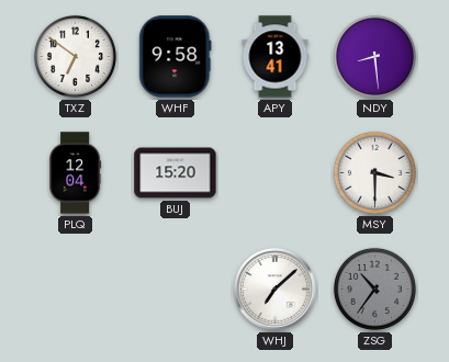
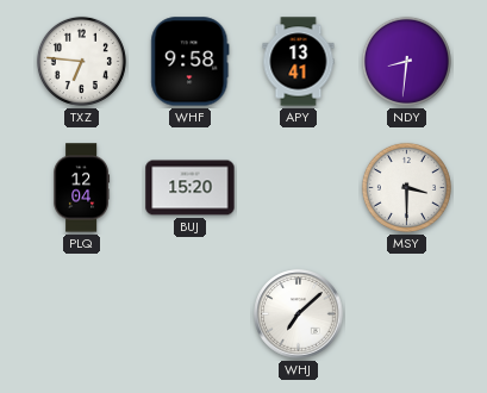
TXZ: 6:51 -> 6:46
NDY: 8:29 -> 8:31
ZSG: 10:36 -> none
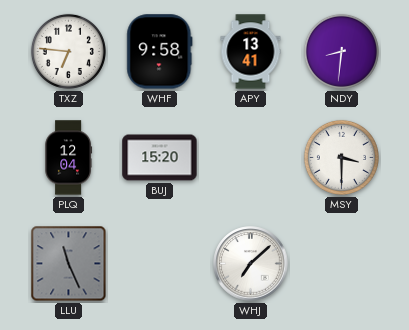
LLU: none -> 11:26
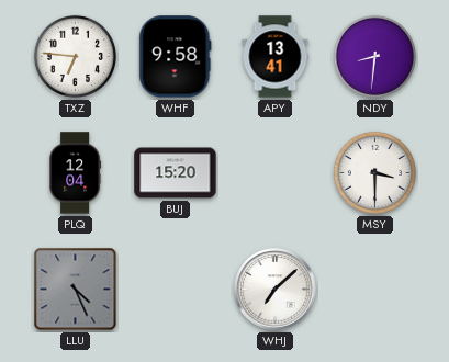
LLU: 11:26 -> 4:26
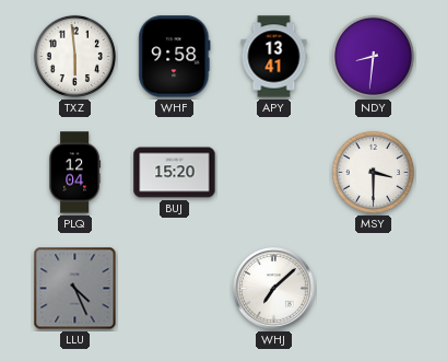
TXZ: 6:46 -> 5:59
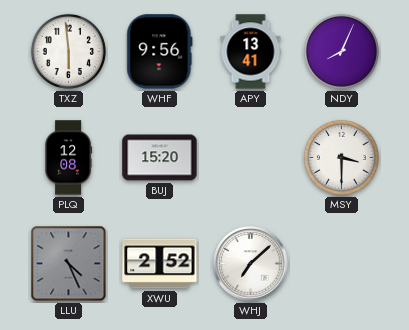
WHF: 9:58 -> 9:56
NDY: 8:31 -> 8:04
PLQ: 12:04 -> 12:08
XWU: none -> 2:52
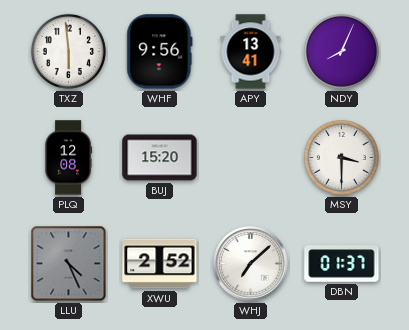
DBN: none -> 01:37
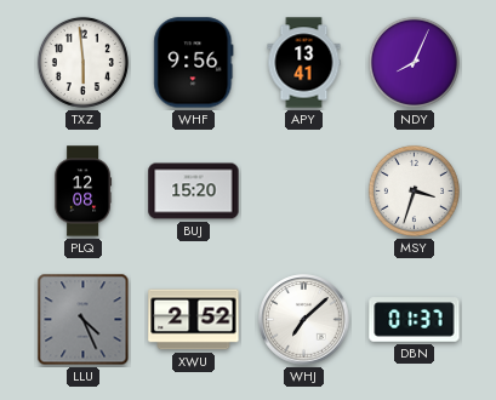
MSY: 3:30 -> 3:33
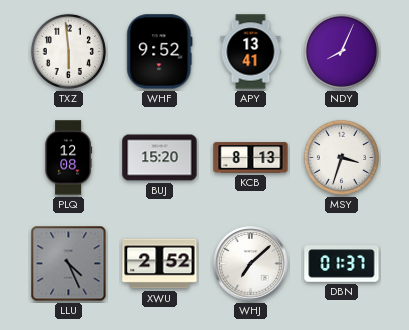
WHF: 9:56 -> 9:52
KCB: none -> 8:13
